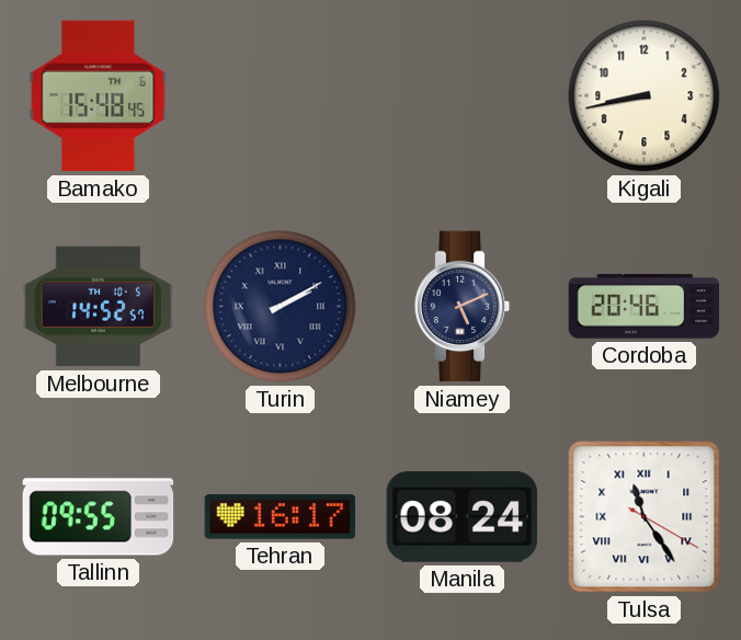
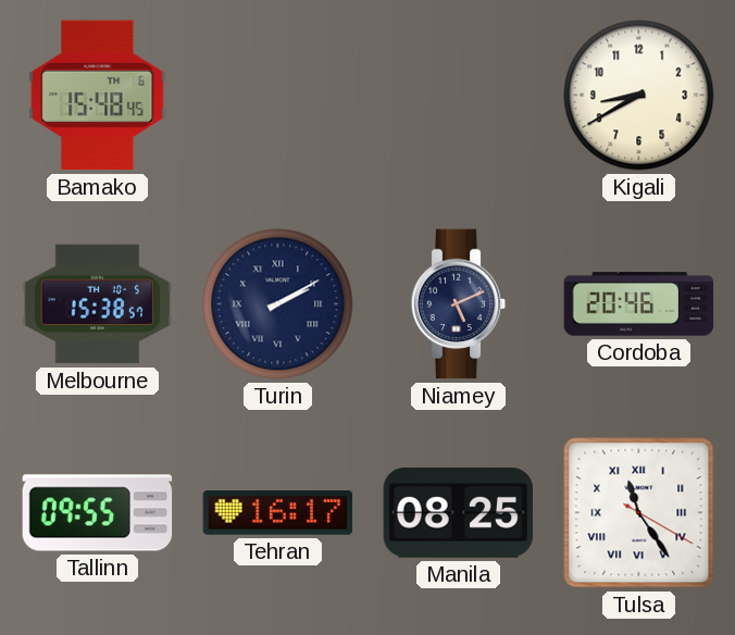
Kigali: 8:43 -> 8:40
Melbourne: 14:52 -> 15:38
Manila: 08:24 -> 08:25
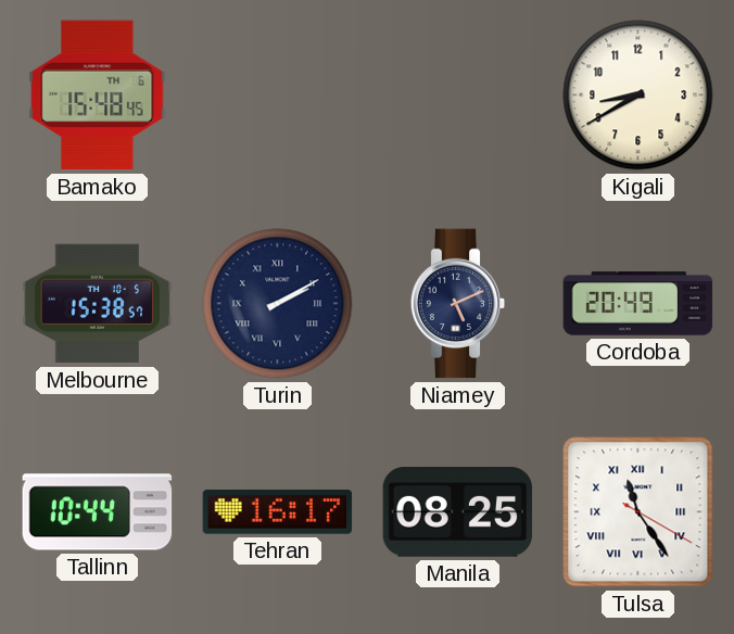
Cordoba: 20:46 -> 20:49
Tallinn: 09:55 -> 10:44
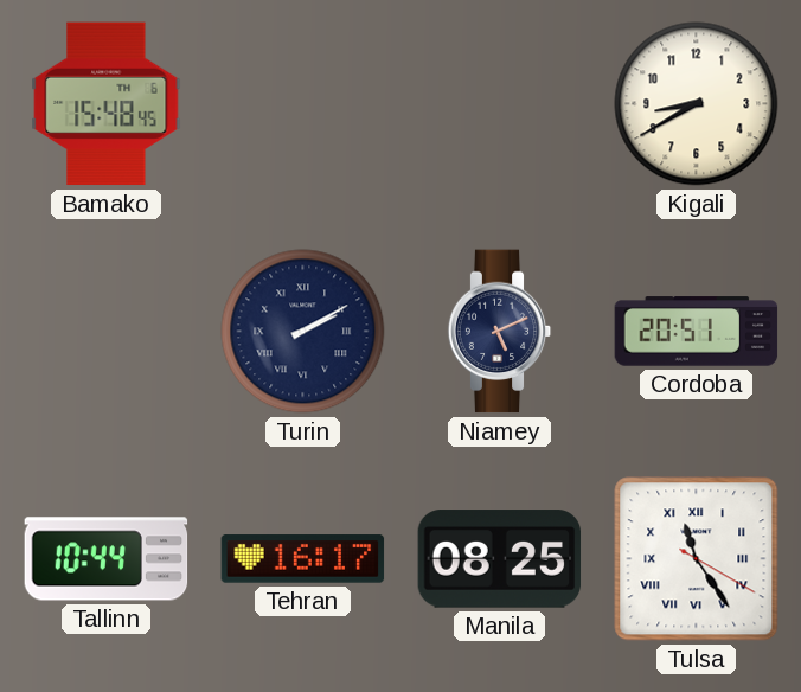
Melbourne: 15:38 -> none
Cordoba: 20:49 -> 20:51
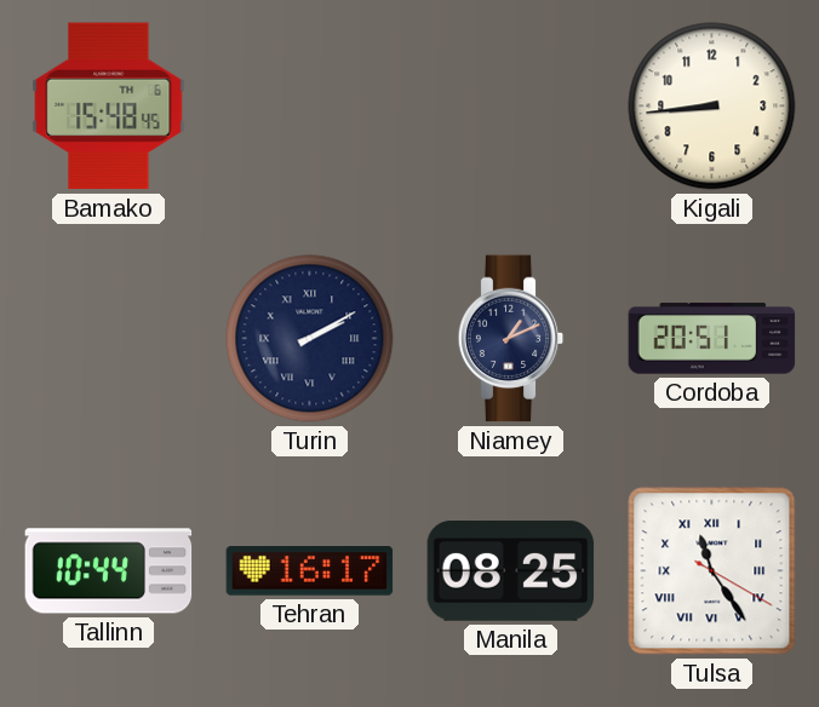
Kigali: 8:40 -> 8:44
Niamey: 5:11 -> 1:11
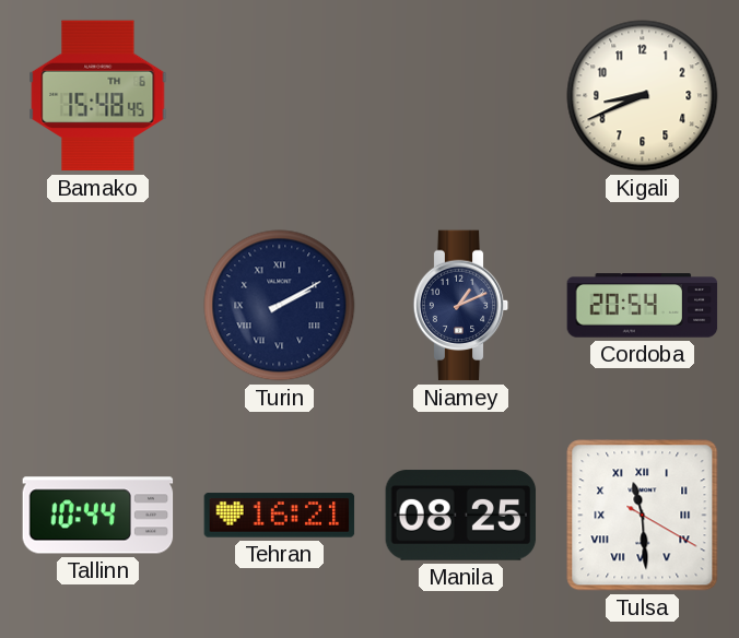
Kigali: 8:44 -> 8:41
Cordoba: 20:51 -> 20:54
Tehran: 16:17 -> 16:21
Tulsa: 11:24 -> 11:29
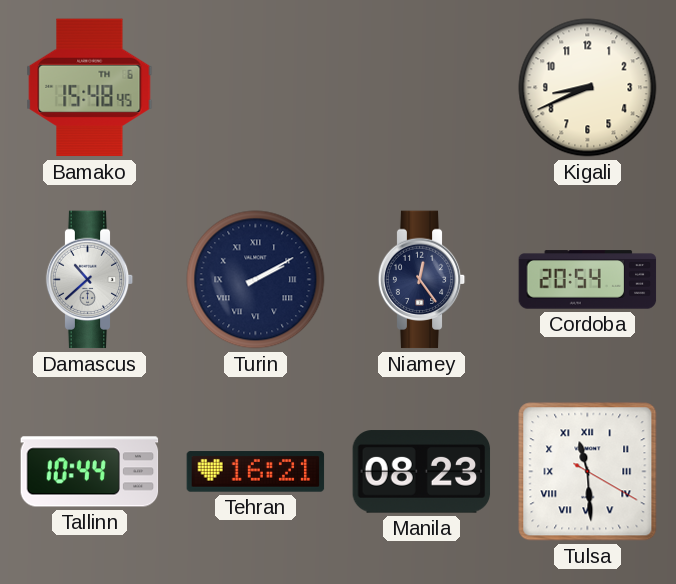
Damascus: none -> 10:38
Niamey: 1:11 -> 12:24
Manila: 08:25 -> 08:23
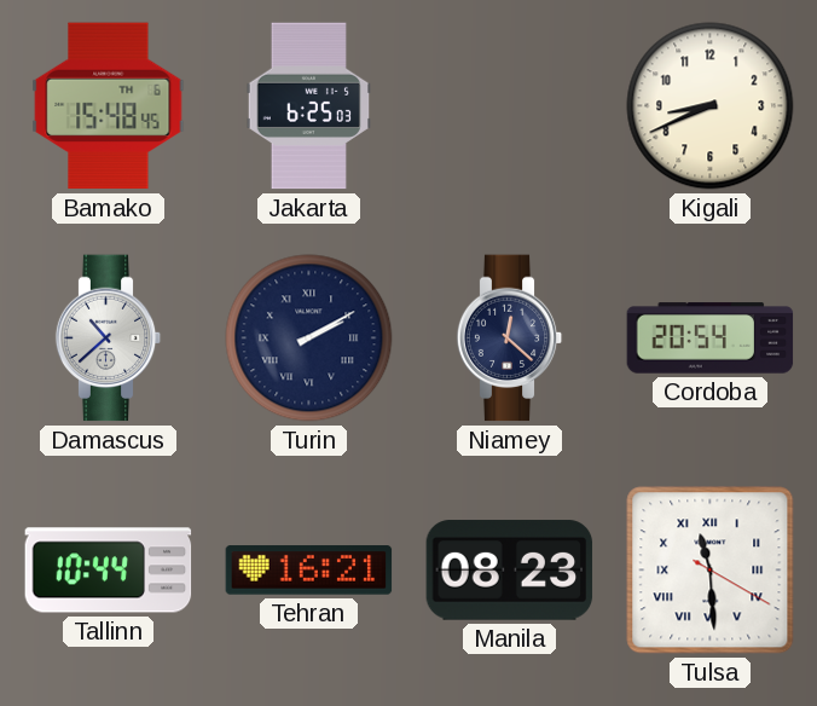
Jakarta: none -> 6:25
Niamey: 12:24 -> 12:22
